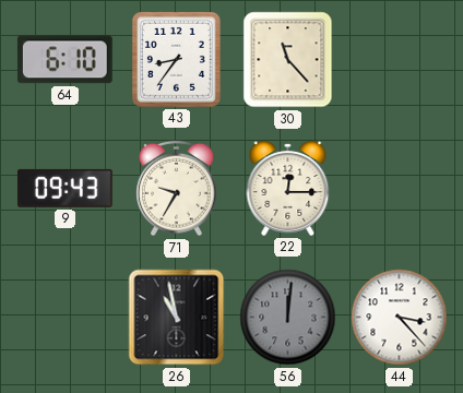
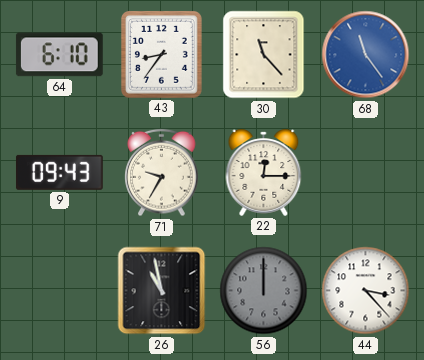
68: none -> 11:24
56: 12:01 -> 12:00
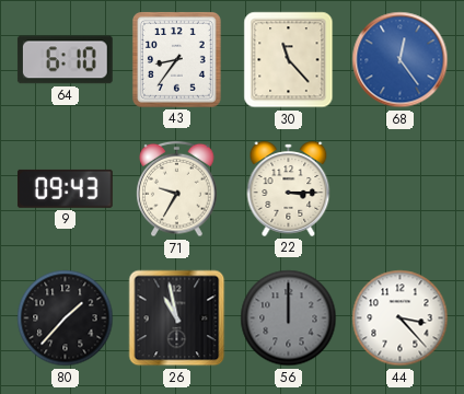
68: 11:24 -> 12:24
22: 12:15 -> 3:15
80: none -> 1:37
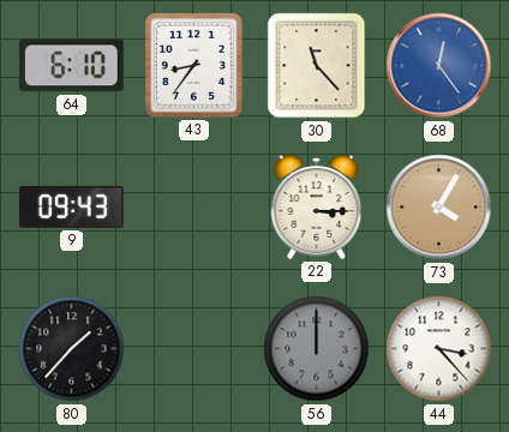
71: 9:35 -> none
73: none -> 4:05
26: 10:58 -> none
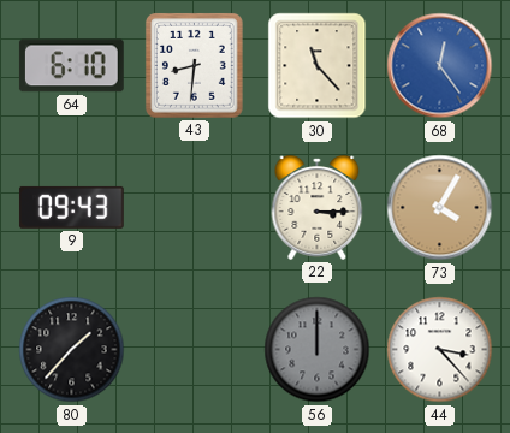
43: 8:36 -> 8:31
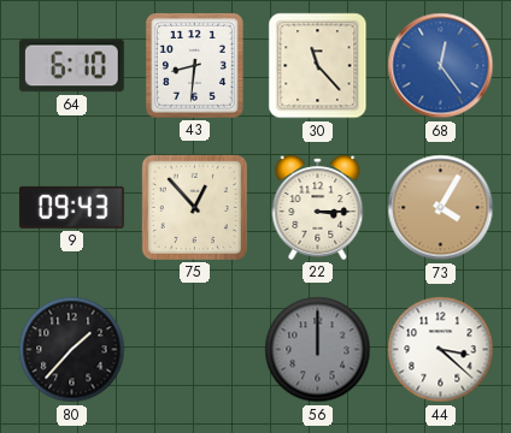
75: none -> 12:53
44: 3:23 -> 3:22
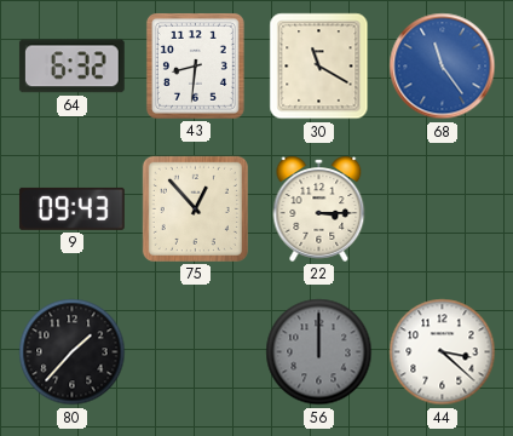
64: 6:10 -> 6:32
30: 11:23 -> 11:20
68: 12:24 -> 11:24
73: 4:05 -> none
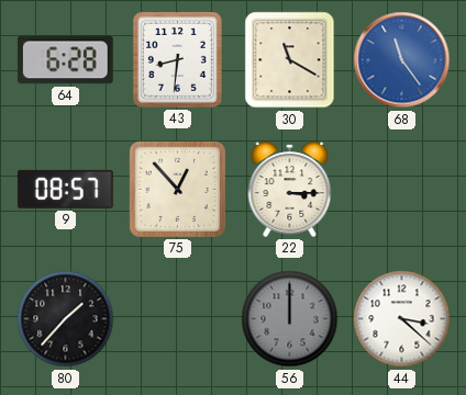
64: 6:32 -> 6:28
9: 09:43 -> 08:57
